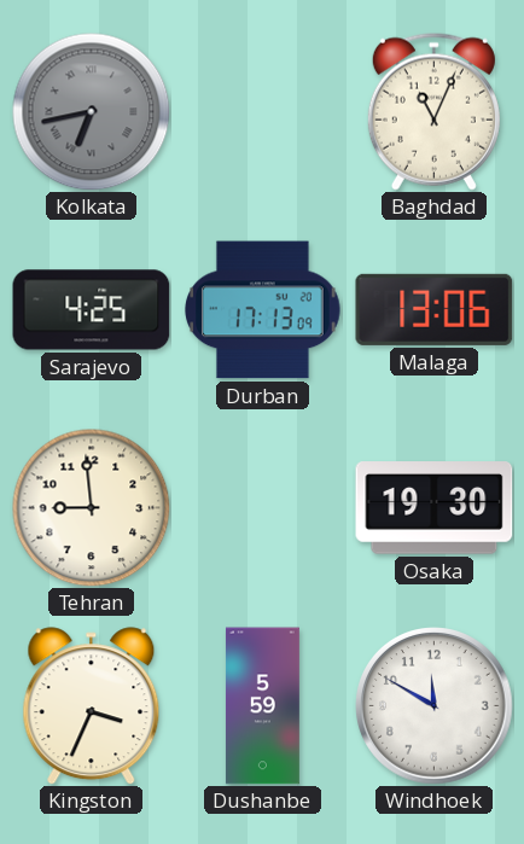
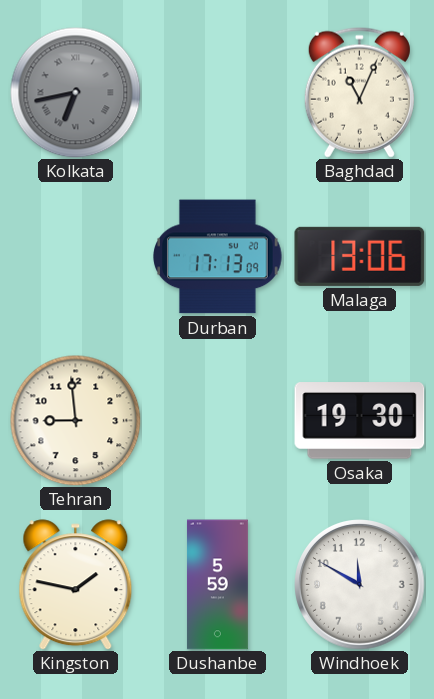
Sarajevo: 4:25 -> none
Kingston: 3:34 -> 1:47
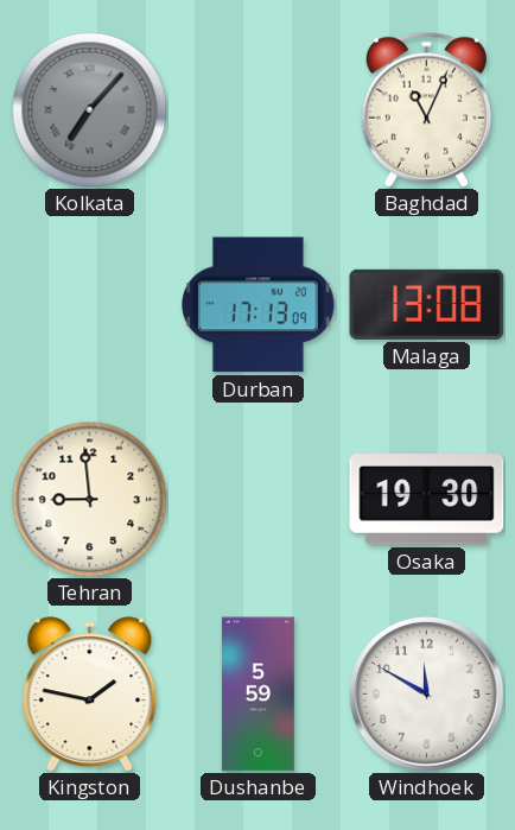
Kolkata: 6:43 -> 7:07
Malaga: 13:06 -> 13:08
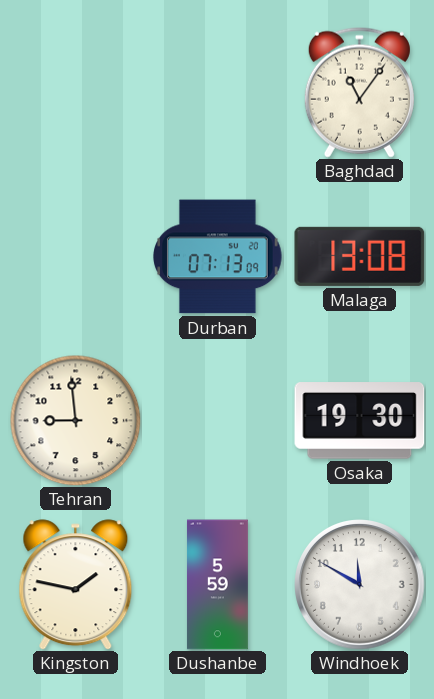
Kolkata: 7:07 -> none
Baghdad: 11:04 -> 11:06
Durban: 17:13 -> 07:13
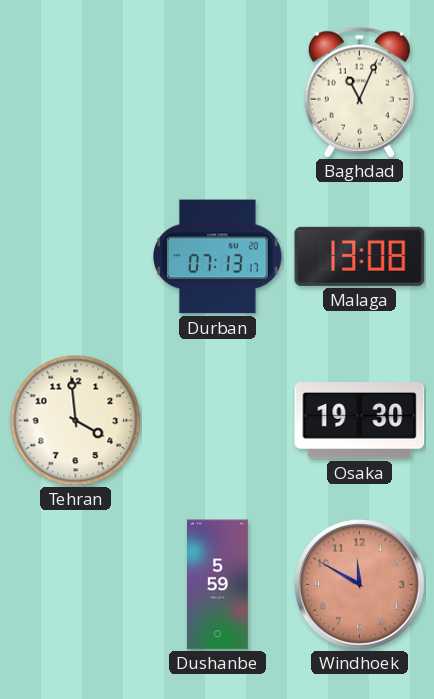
Baghdad: 11:06 -> 11:04
Durban: 07:13:09 -> 07:13:17
Tehran: 8:59 -> 3:59
Kingston: 1:47 -> none
Windhoek dial: white -> salmon
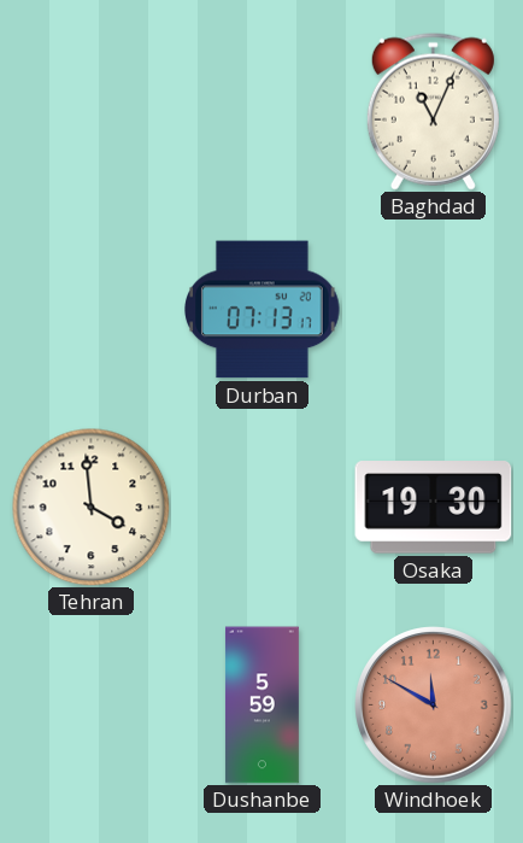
Malaga: 13:08 -> none
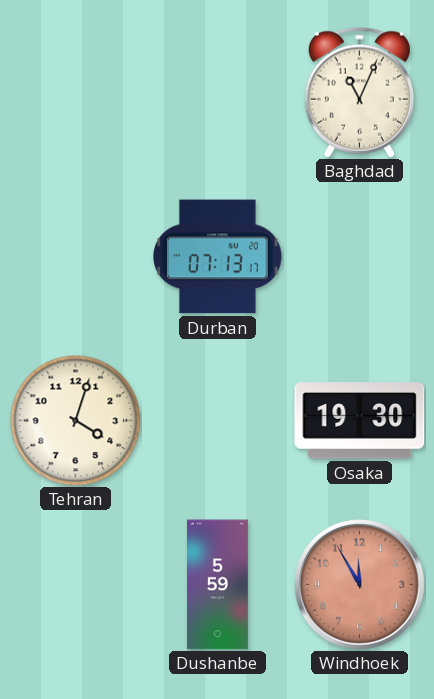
Tehran: 3:59 -> 4:03
Windhoek: 11:50 -> 11:55
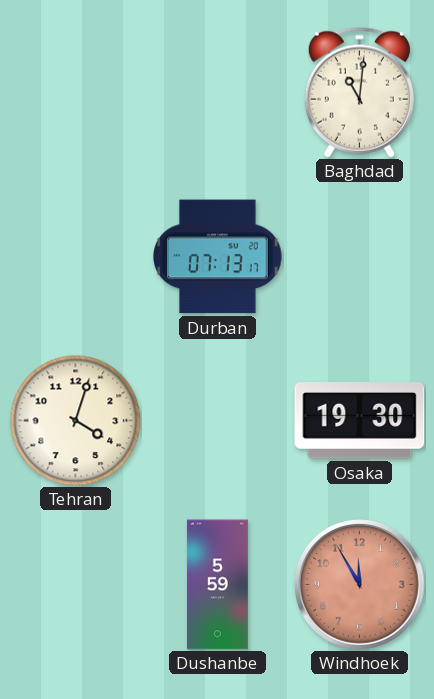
Baghdad: 11:04 -> 11:01
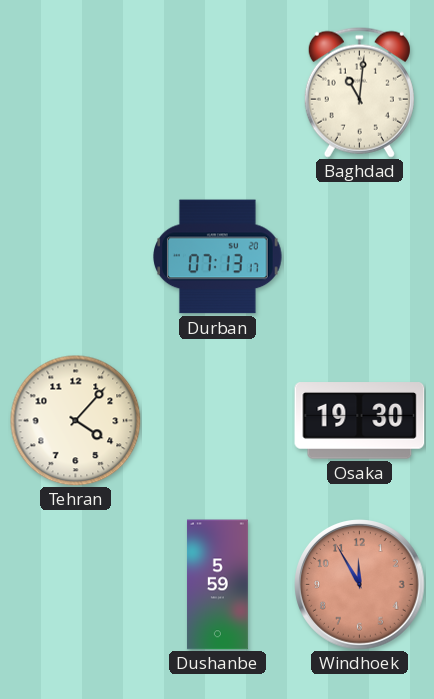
Tehran: 4:03 -> 4:07
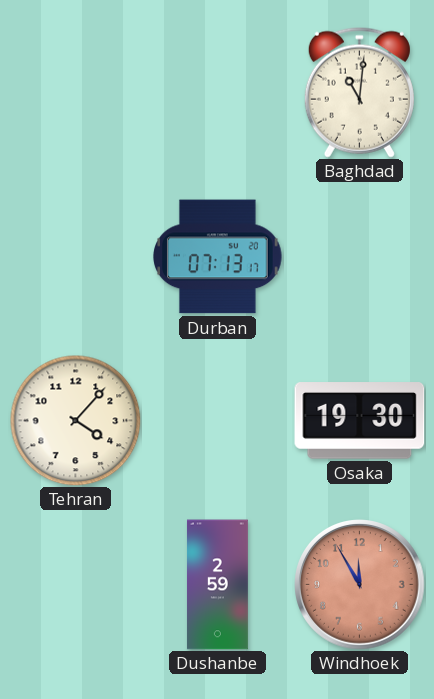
Dushanbe: 5:59 -> 2:59
